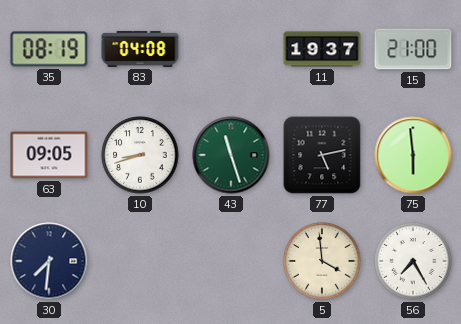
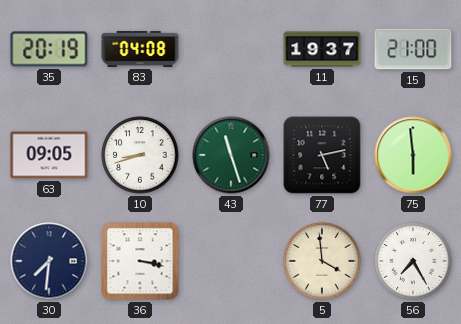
35: 08:19 -> 20:19
36: none -> 3:17
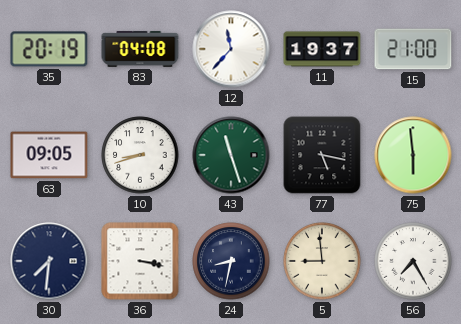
12: none -> 11:37
77: 5:13 -> 5:17
24: none -> 8:32
5: 3:59 -> 8:59
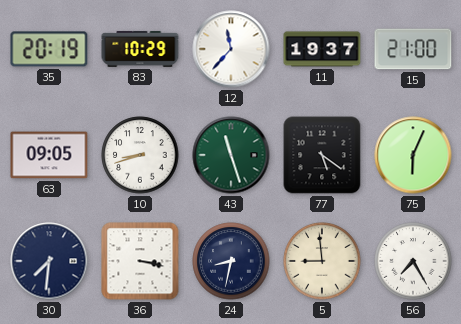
83: 04:08 -> 10:29
77: 5:17 -> 5:21
75: 5:59 -> 6:04
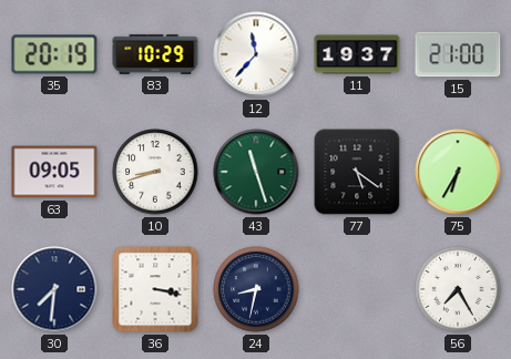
75: 6:04 -> 6:35
5: 8:59 -> none
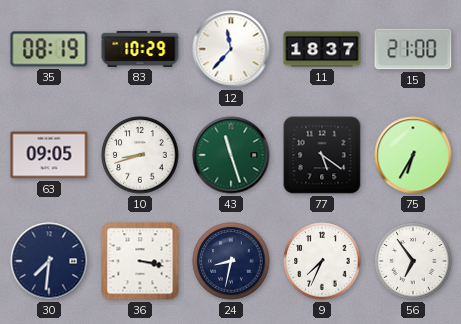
35: 20:19 -> 08:19
11: 19:37 -> 18:37
9: none -> 7:34
56: 7:25 -> 6:54
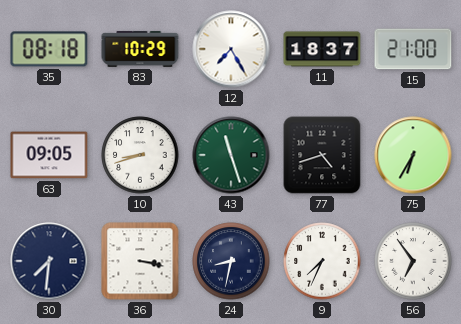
35: 08:19 -> 08:18
12: 11:37 -> 7:25
77: 5:21 -> 4:42
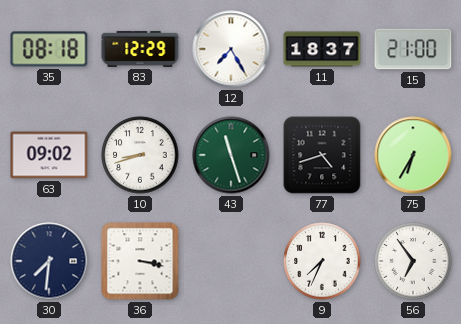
83: 10:29 -> 12:29
63: 09:05 -> 09:02
24: 8:32 -> none
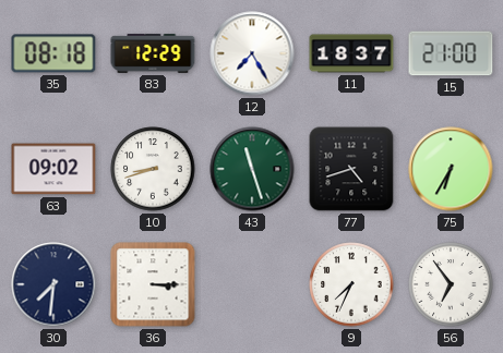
36: 3:17 -> 3:15
